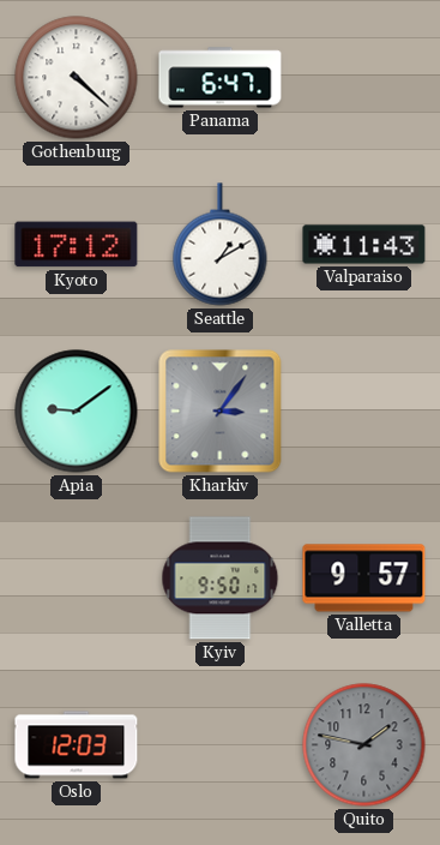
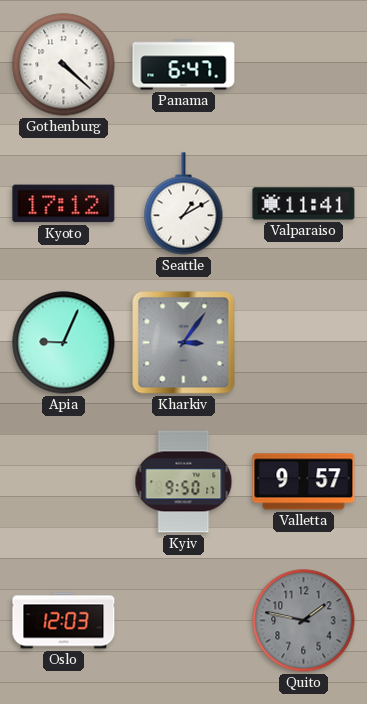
Valparaiso: 11:43 -> 11:41
Apia: 9:09 -> 9:04
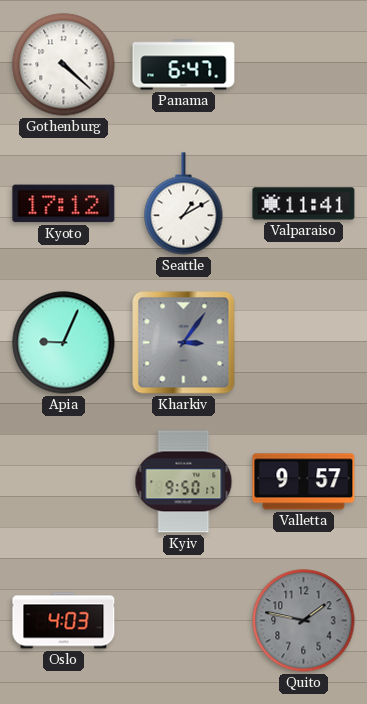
Oslo: 12:03 -> 4:03
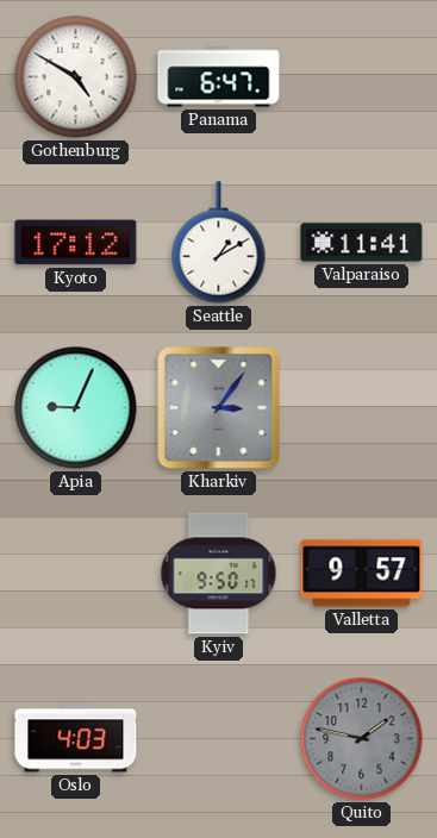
Gothenburg: 4:22 -> 4:50
